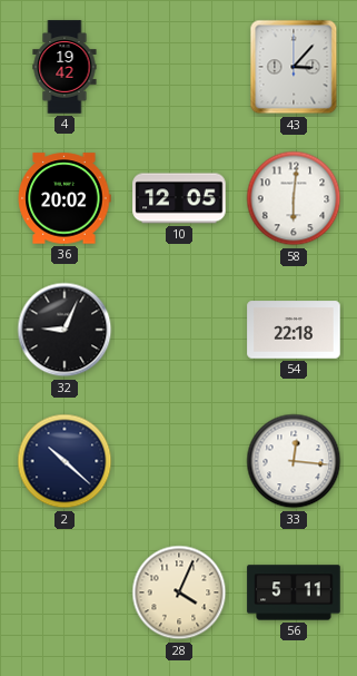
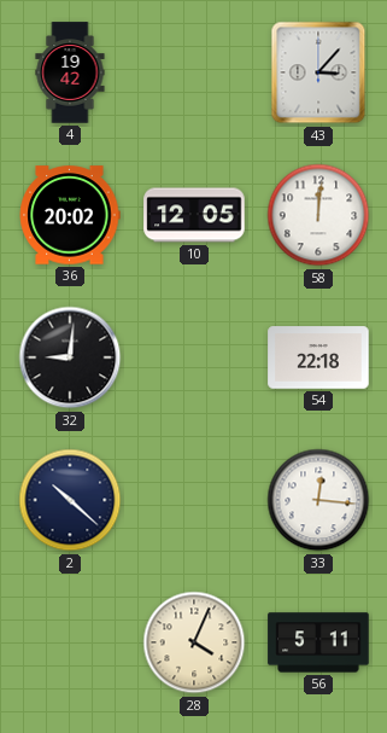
58: 6:01 -> 12:01
32: 9:04 -> 9:01
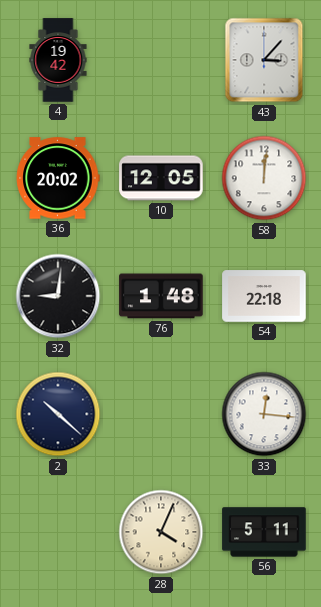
76: none -> 1:48
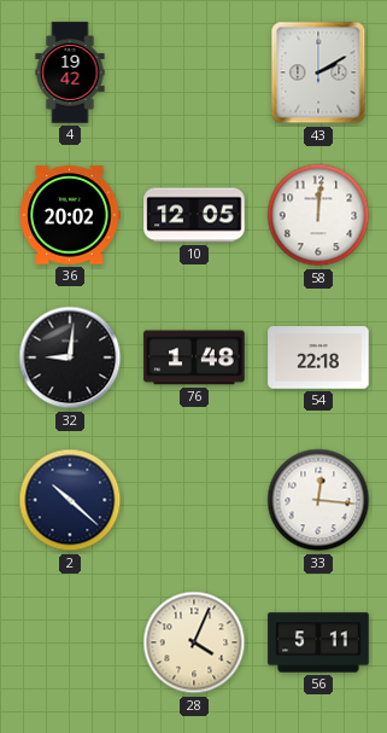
43: 3:07 -> 2:10
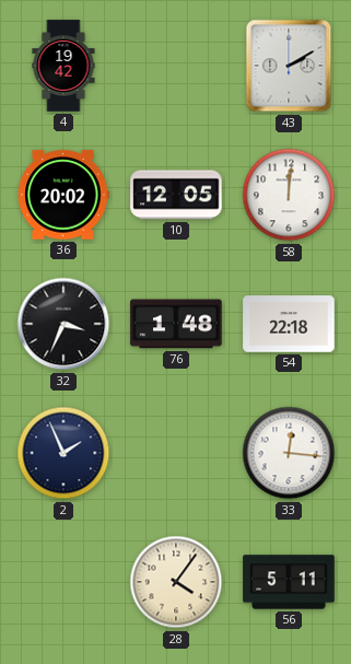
32: 9:01 -> 3:34
2: 10:22 -> 1:56
28: 4:04 -> 4:06
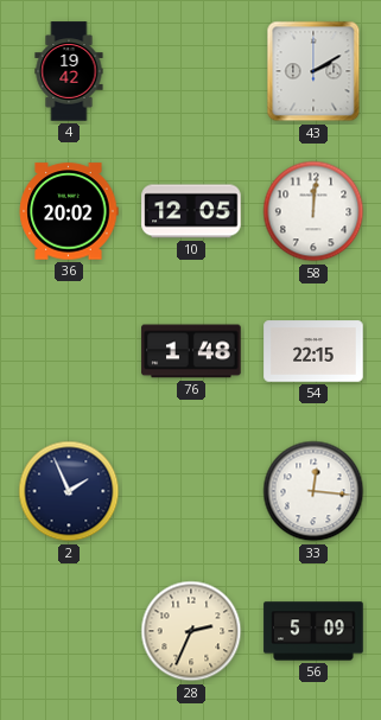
32: 3:34 -> none
54: 22:18 -> 22:15
28: 4:06 -> 2:34
56: 5:11 -> 5:09
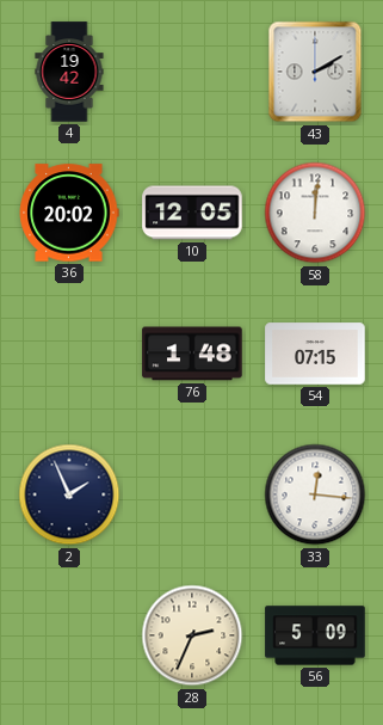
54: 22:15 -> 07:15
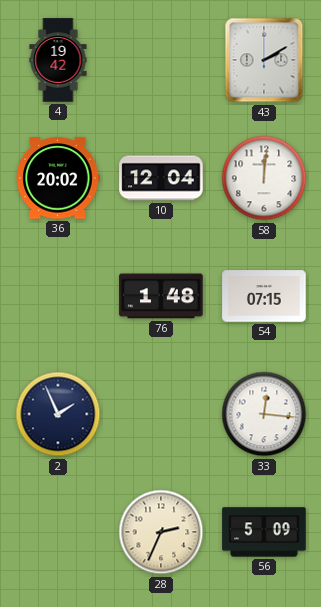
10: 12:05 -> 12:04
